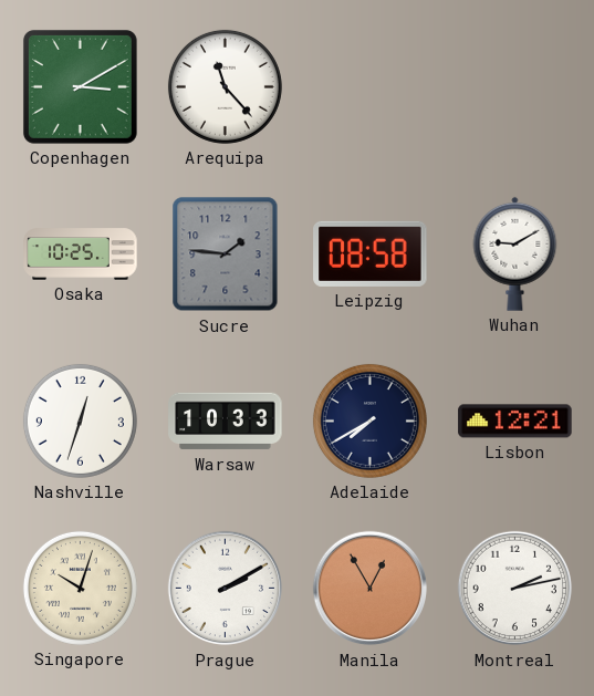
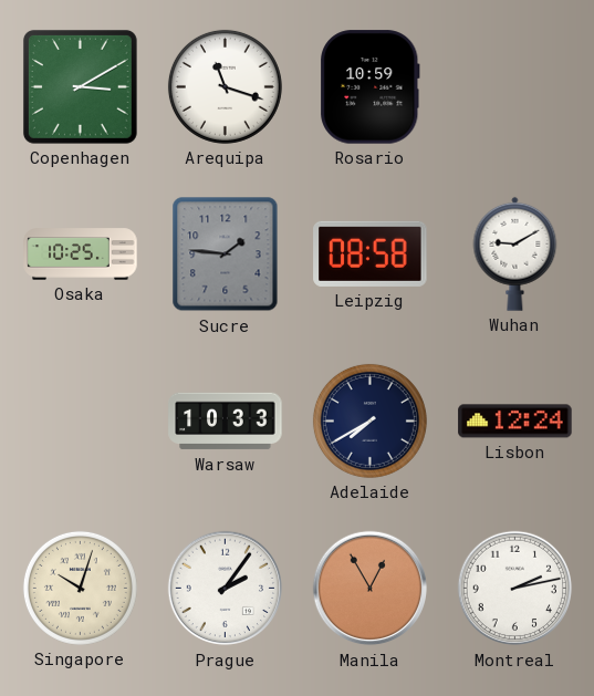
Arequipa: 11:23 -> 11:18
Rosario: none -> 10:59
Nashville: 12:33 -> none
Lisbon: 12:21 -> 12:24
Prague: 2:10 -> 2:06
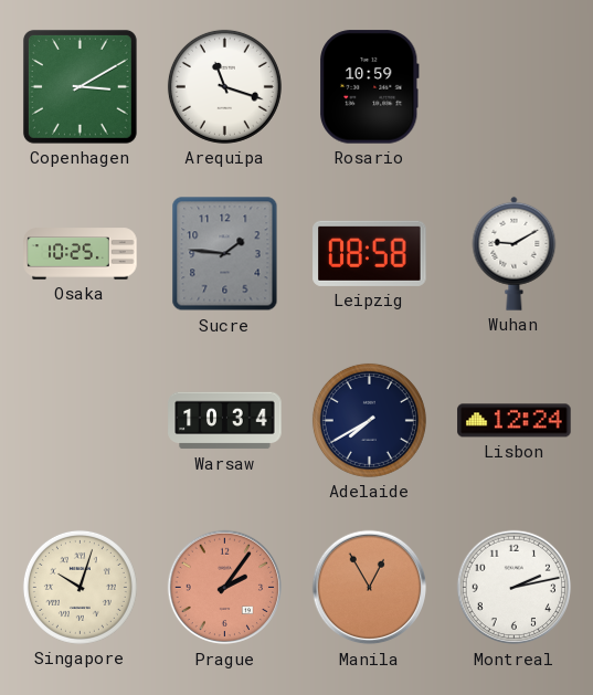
Warsaw: 10:33 -> 10:34
Prague dial: white -> salmon
